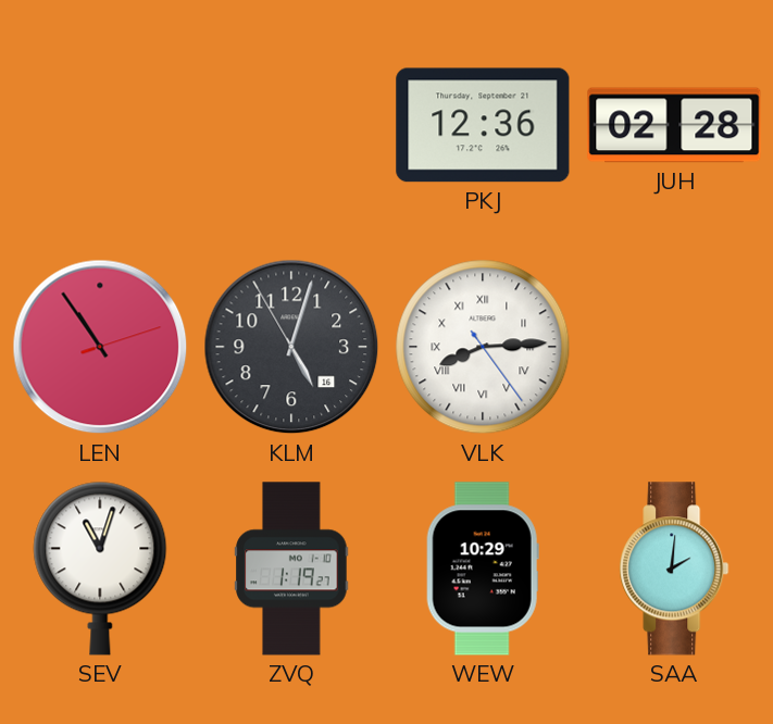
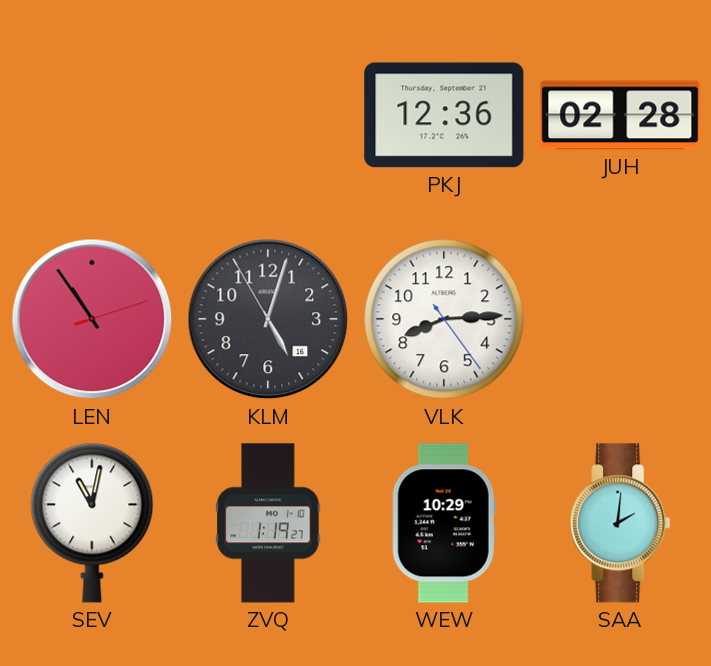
VLK numerals: Roman -> Arabic
SEV: 11:03 -> 11:02
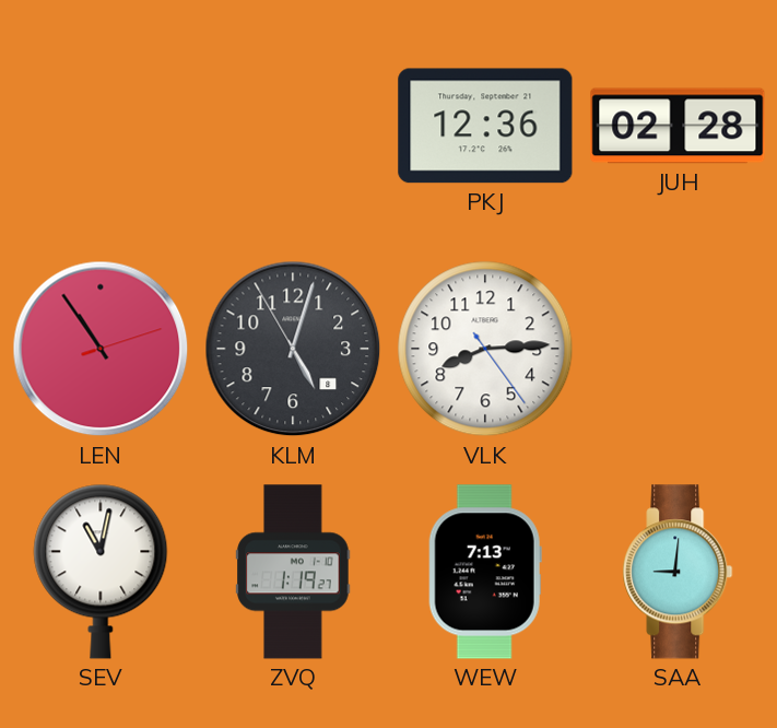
KLM date: 16 -> 8
WEW: 10:29 -> 7:13
SAA: 2:01 -> 9:01
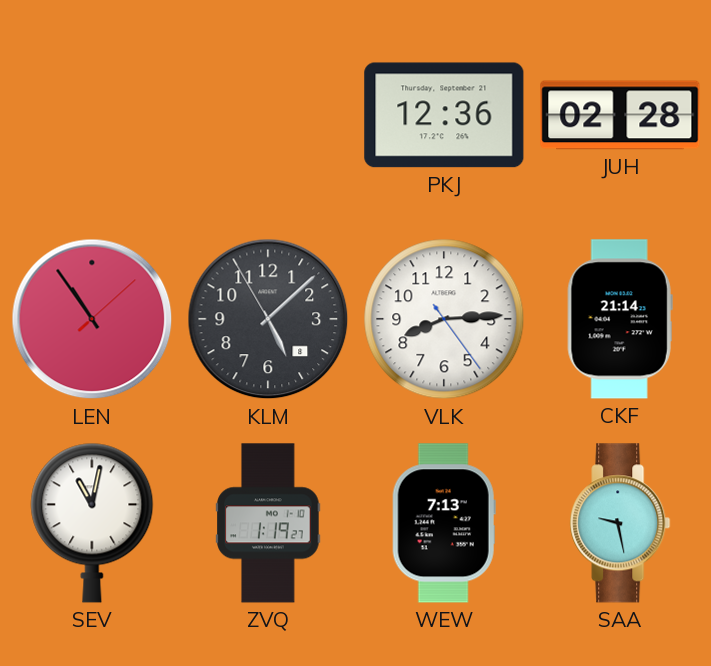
LEN: 10:54:12 -> 10:54:08
KLM: 5:02 -> 5:07
CKF: none -> 21:14
SAA: 9:01 -> 9:28
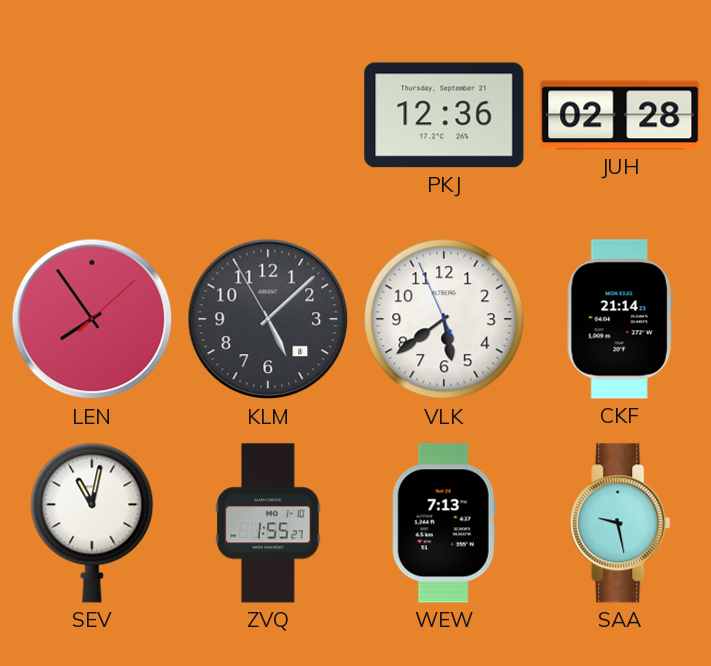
LEN: 10:54 -> 7:54
VLK: 8:14 -> 5:38
ZVQ: 1:19 -> 1:55
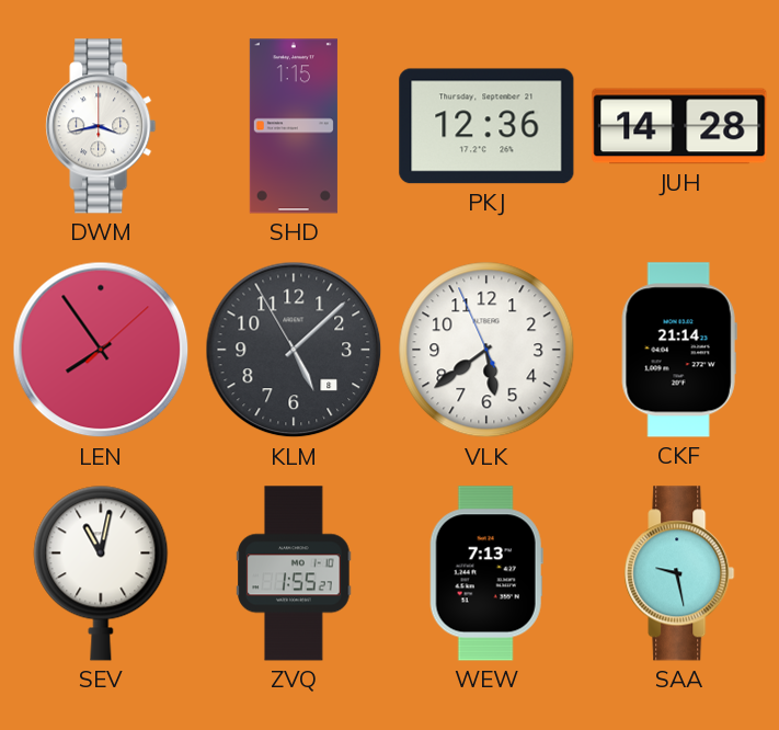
DWM: none -> 3:43
SHD: none -> 1:15
JUH: 02:28 -> 14:28
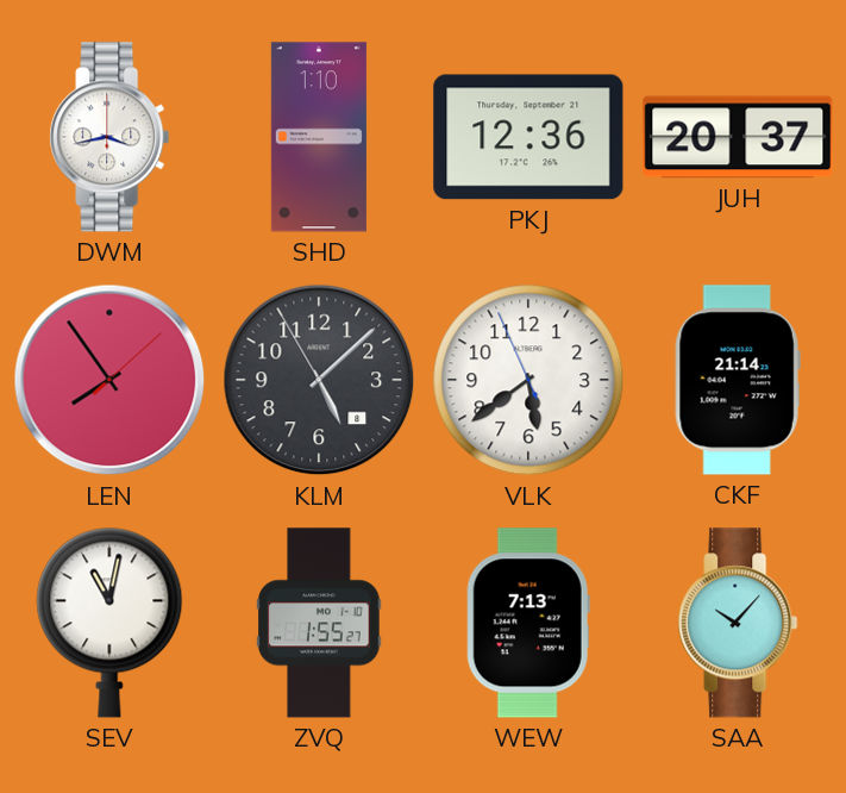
SHD: 1:15 -> 1:10
JUH: 14:28 -> 20:37
SAA: 9:28 -> 10:07
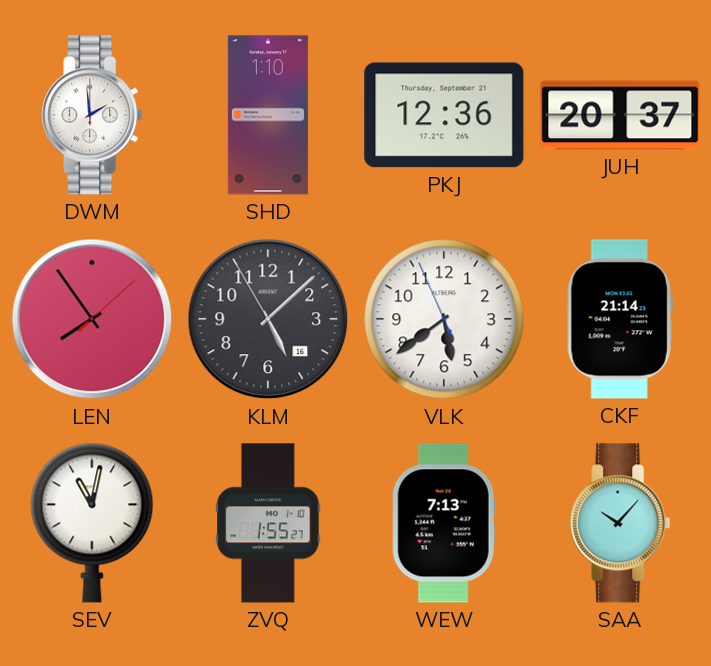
DWM: 3:43 -> 1:59
KLM date: 8 -> 16
